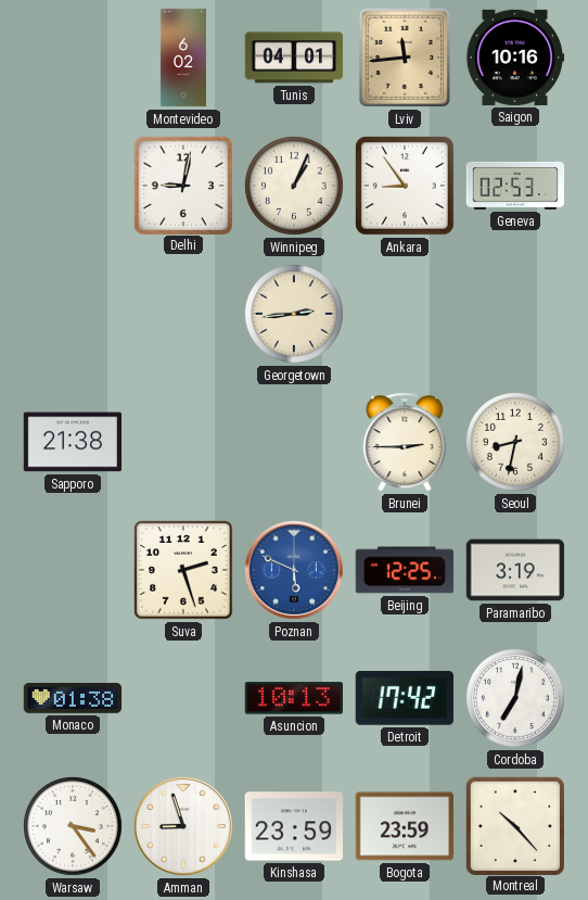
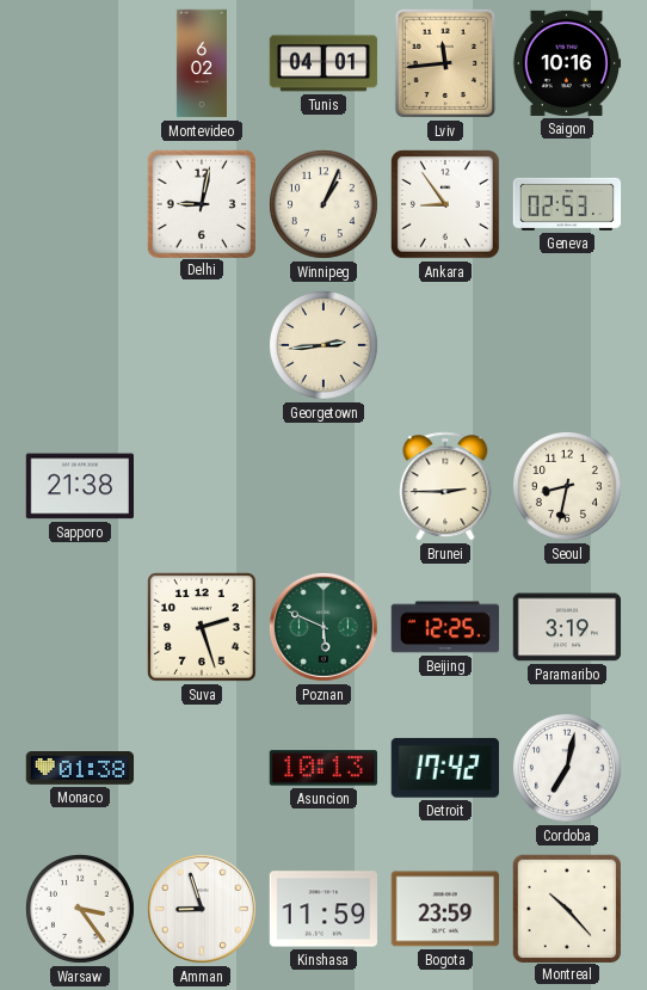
Poznan dial: blue -> green
Kinshasa: 23:59 -> 11:59
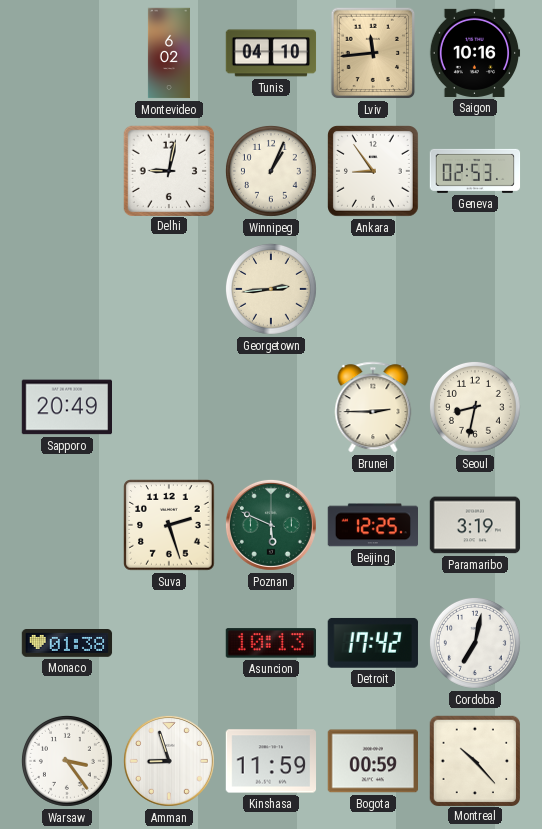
Tunis: 04:01 -> 04:10
Sapporo: 21:38 -> 20:49
Bogota: 23:59 -> 00:59
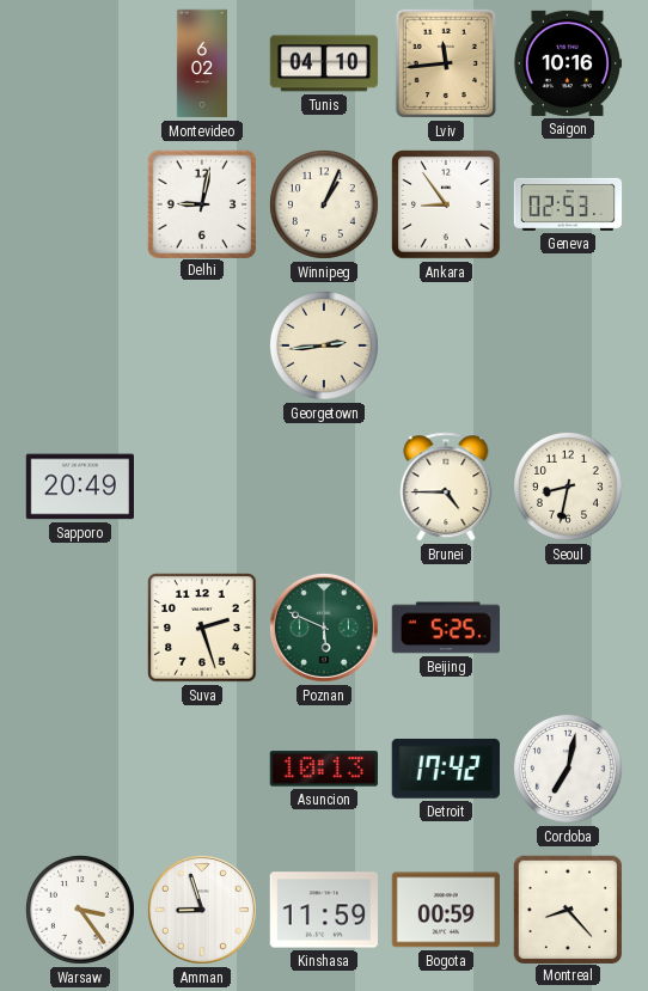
Brunei: 2:45 -> 4:45
Beijing: 12:25 -> 5:25
Paramaribo: 3:19 -> none
Monaco: 01:38 -> none
Montreal: 10:23 -> 8:23
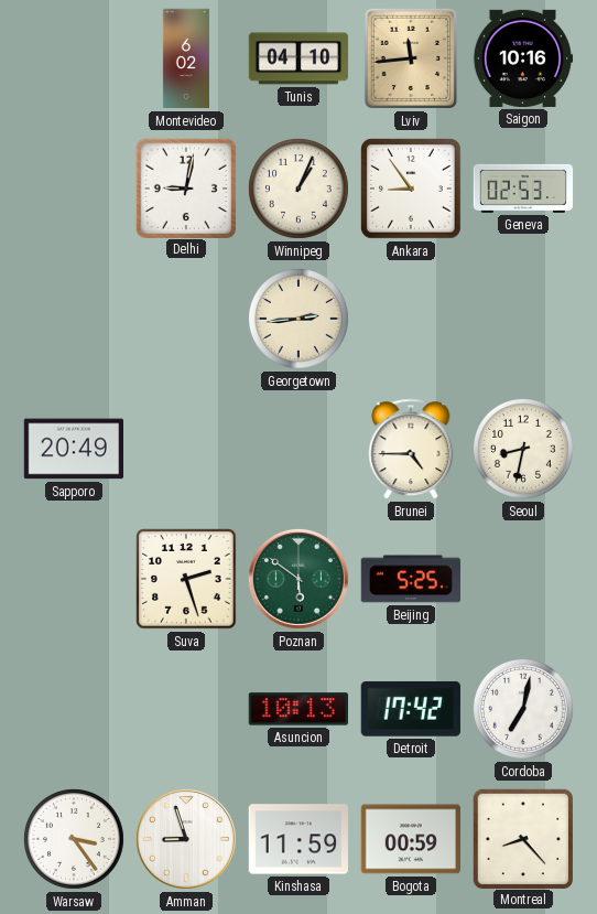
Poznan: 5:49 -> 5:51
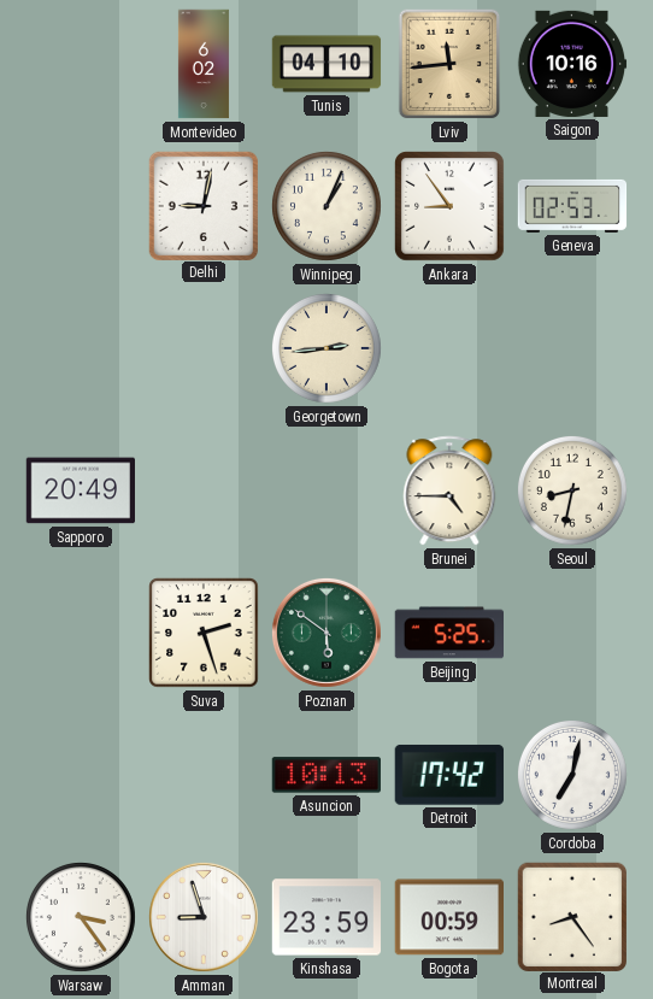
Kinshasa: 11:59 -> 23:59
Montreal: 8:23 -> 8:24
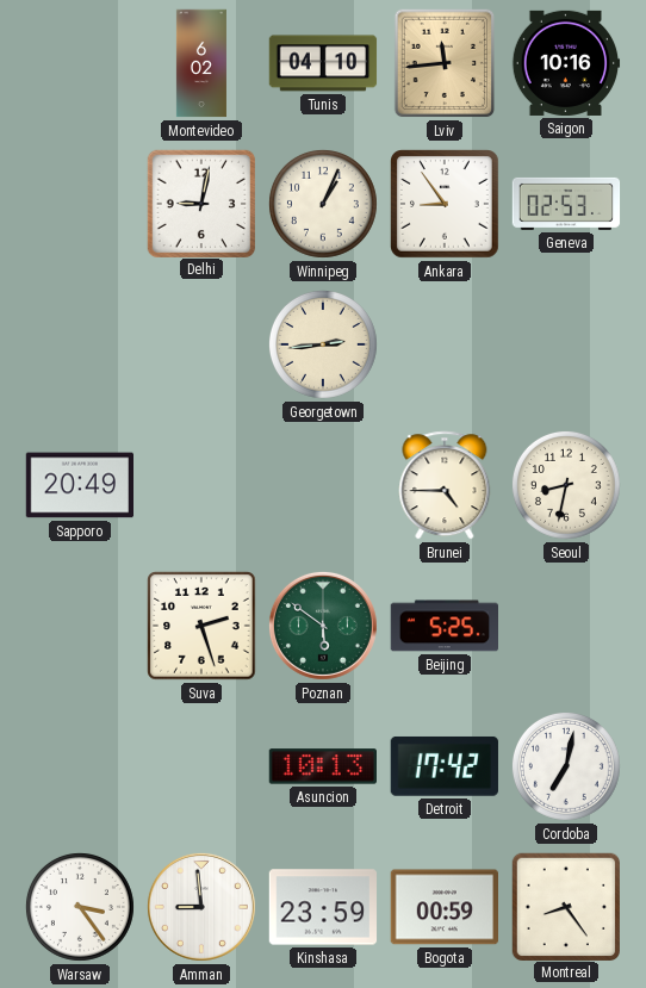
Amman: 8:57 -> 8:59
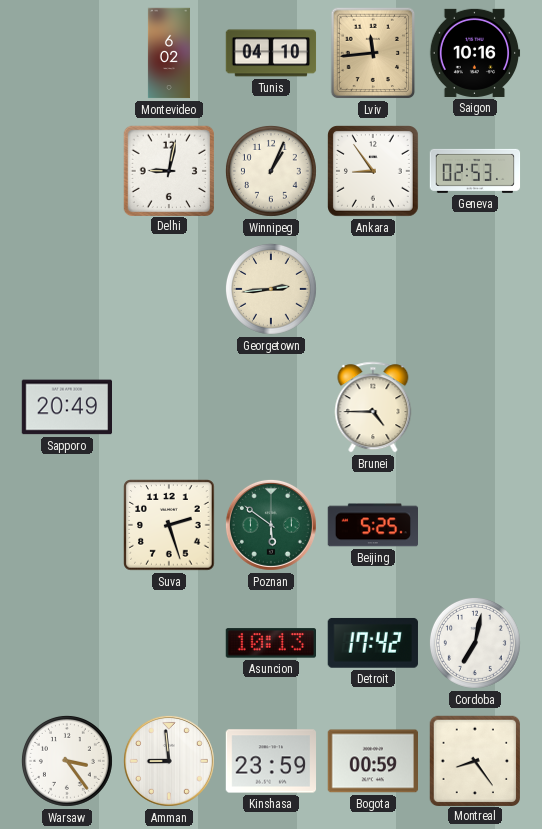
Seoul: 8:32 -> none
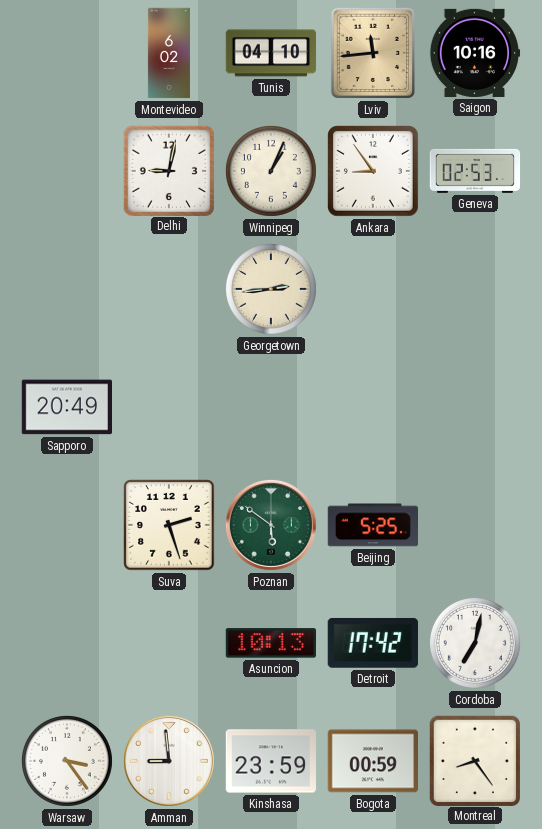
Brunei: 4:45 -> none
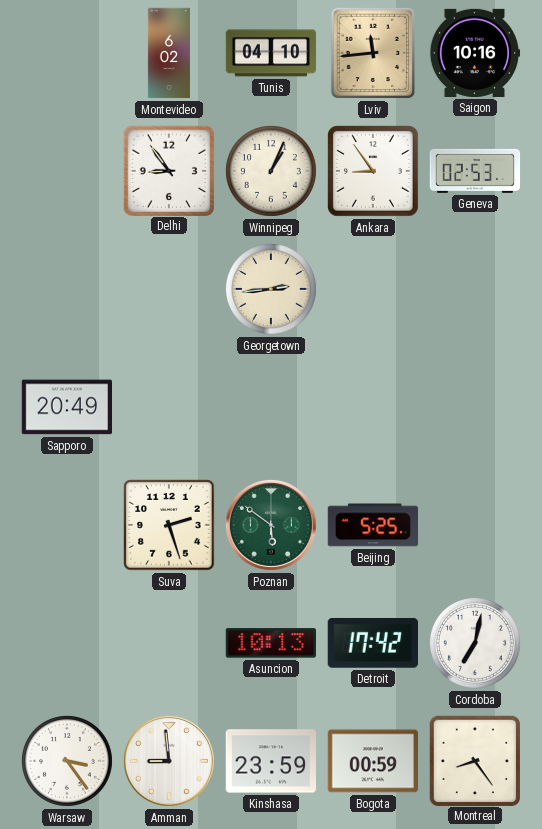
Delhi: 9:02 -> 8:54
